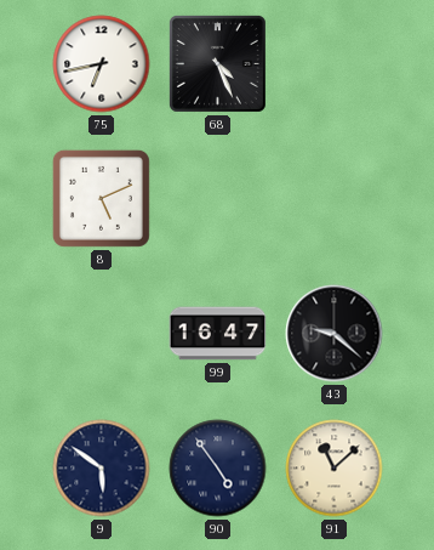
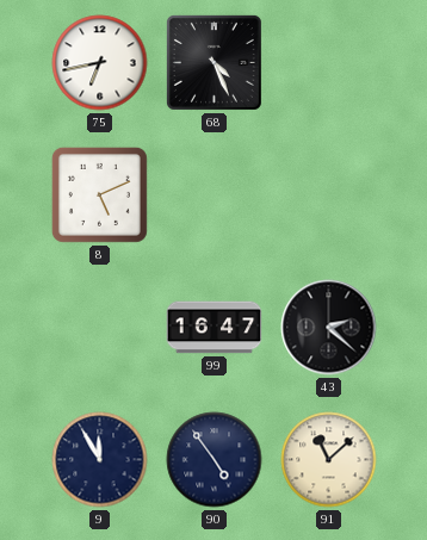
43: 9:22 -> 2:22
9: 5:51 -> 11:55
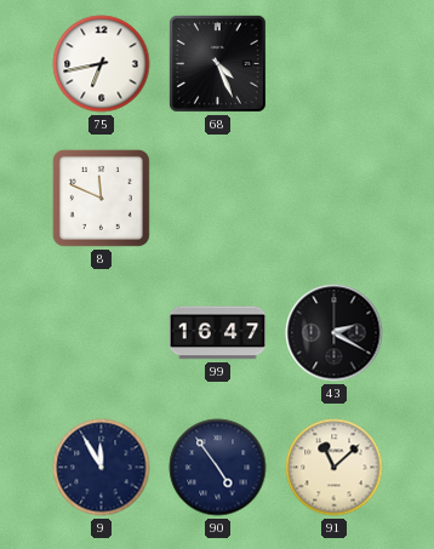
8: 5:11 -> 11:49
43: 2:22 -> 2:20
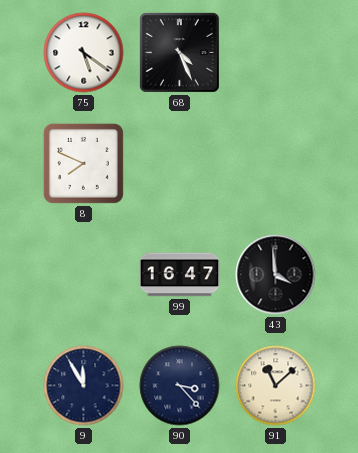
75: 6:43 -> 5:21
8: 11:49 -> 7:49
43: 2:20 -> 3:59
90: 4:54 -> 3:23
